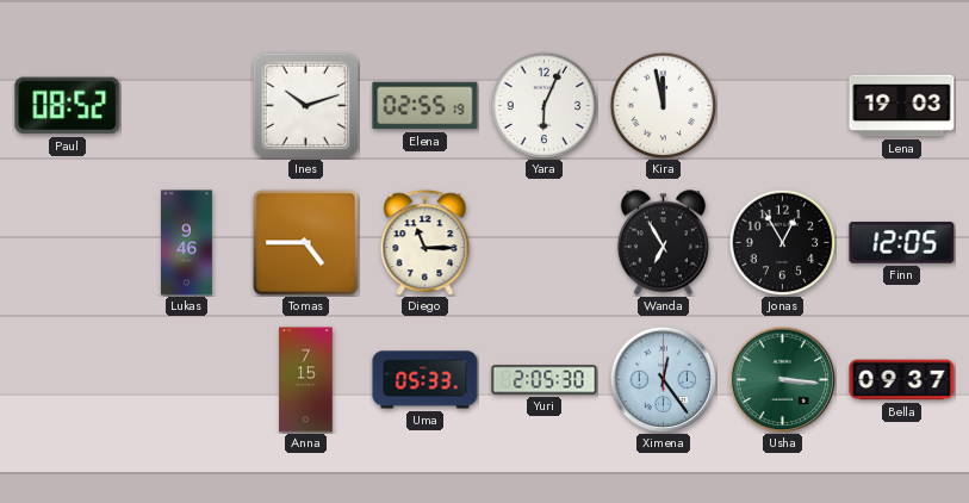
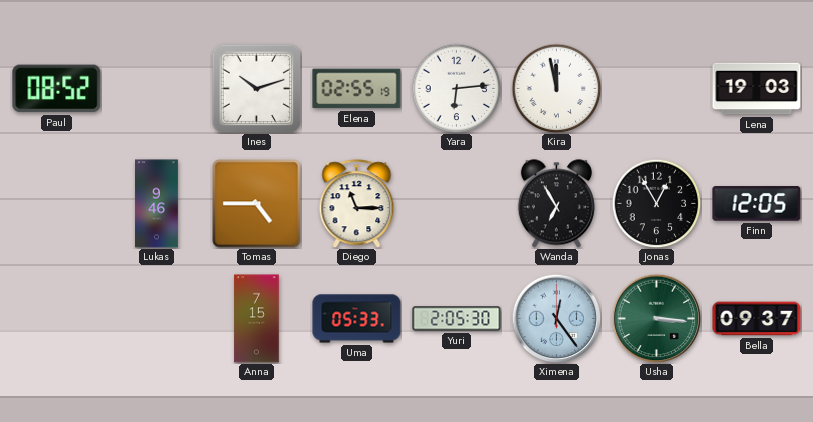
Yara: 6:04 -> 6:14
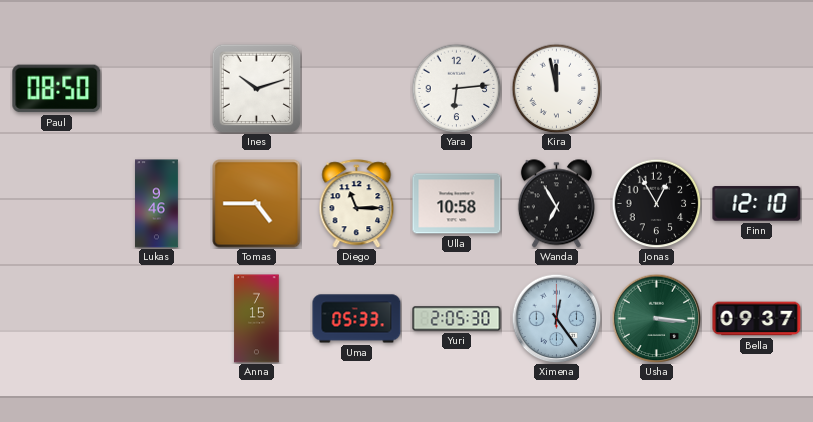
Paul: 08:52 -> 08:50
Elena: 02:55 -> none
Lena: 19:03 -> none
Ulla: none -> 10:58
Finn: 12:05 -> 12:10
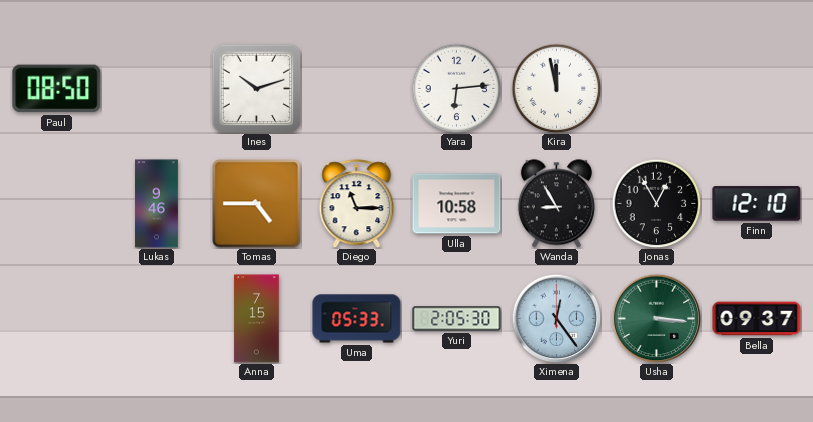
Wanda: 6:55 -> 8:55
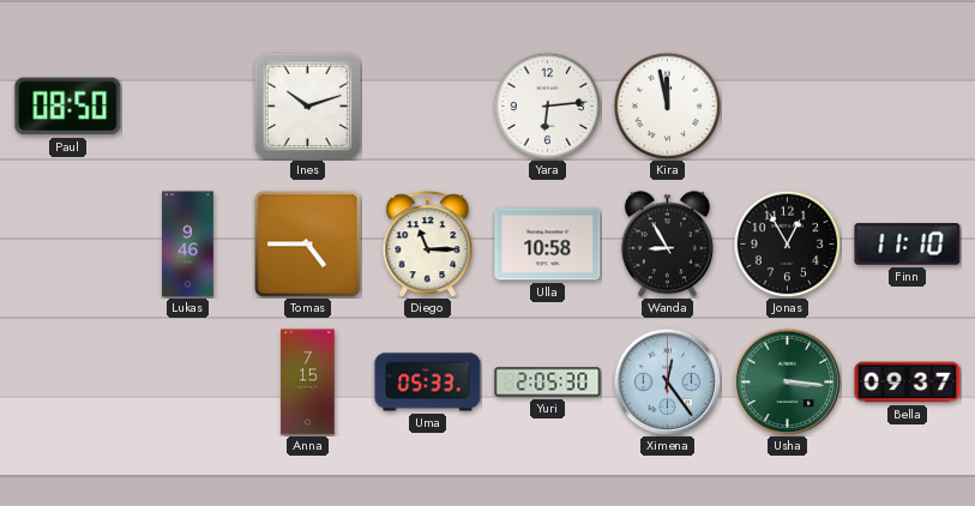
Finn: 12:10 -> 11:10
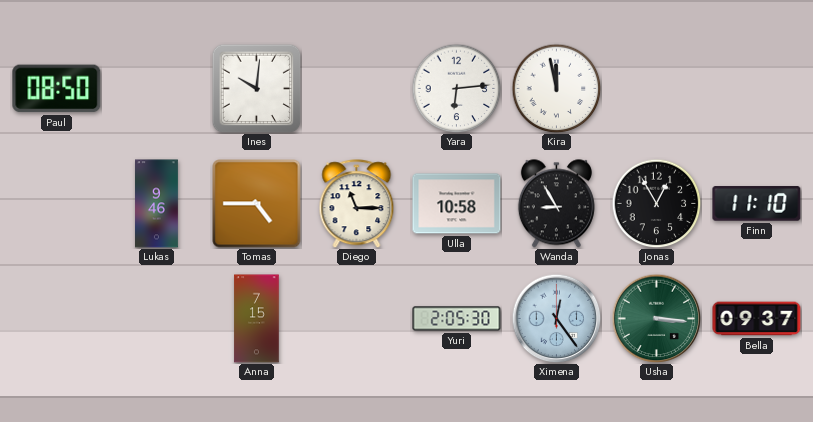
Ines: 10:12 -> 10:01
Uma: 05:33 -> none
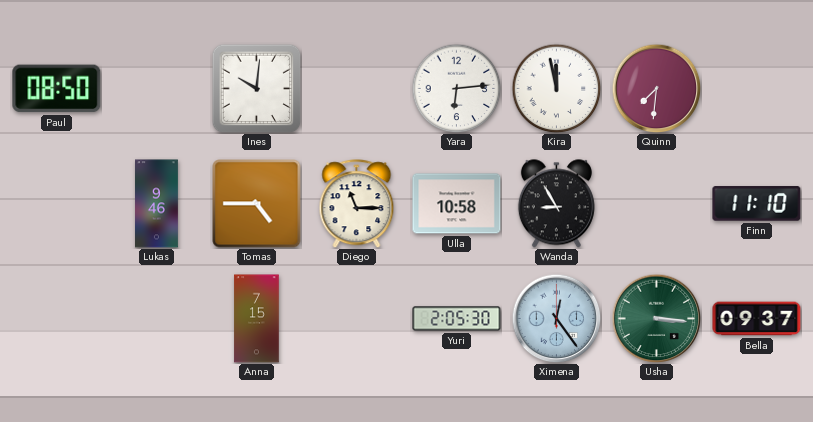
Quinn: none -> 7:31
Jonas: 12:55 -> none
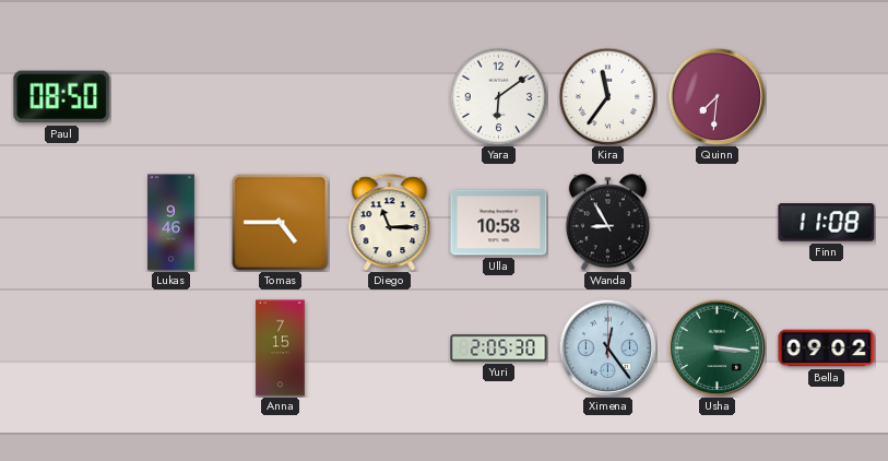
Ines: 10:01 -> none
Yara: 6:14 -> 6:09
Kira: 11:58 -> 11:36
Finn: 11:10 -> 11:08
Bella: 09:37 -> 09:02
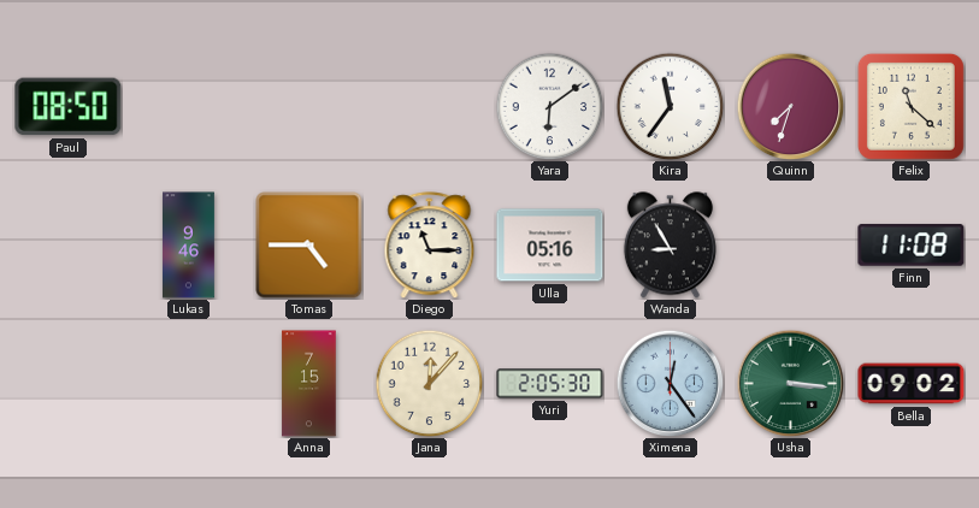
Quinn: 7:31 -> 7:33
Felix: none -> 11:22
Ulla: 10:58 -> 05:16
Jana: none -> 12:07
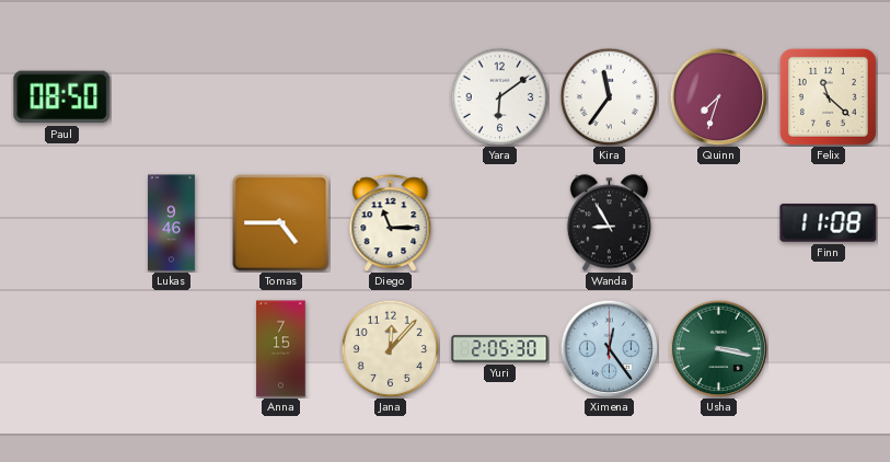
Ulla: 05:16 -> none
Usha: 3:16 -> 3:17
Bella: 09:02 -> none
